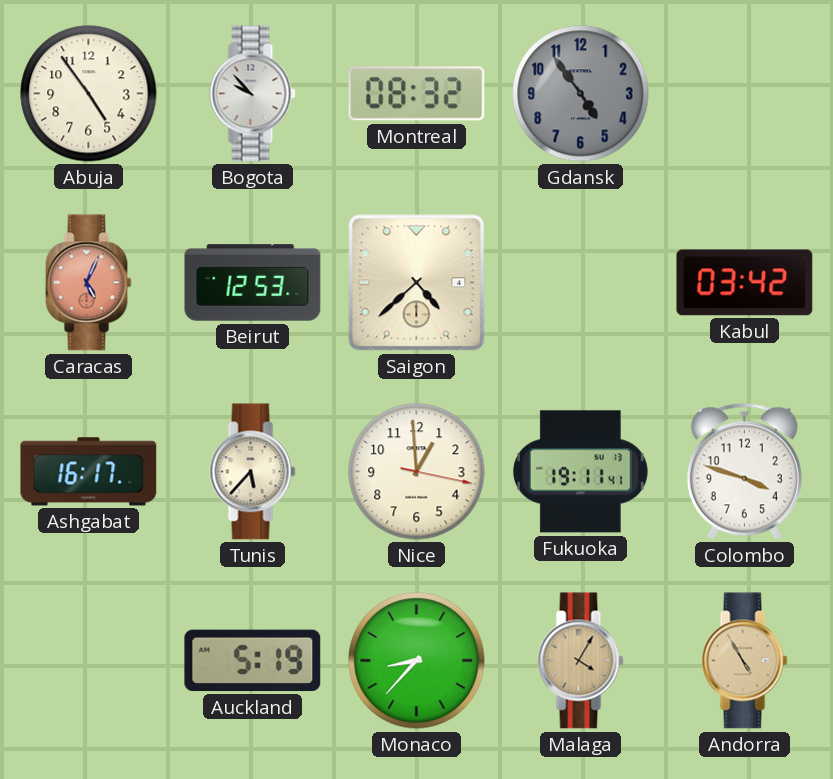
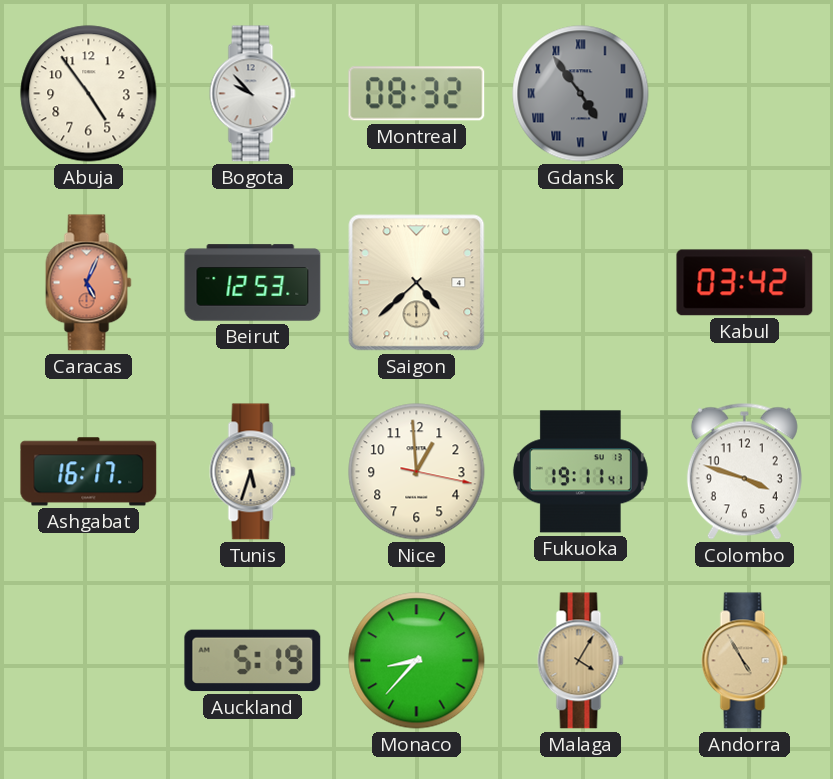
Gdansk numerals: Arabic -> Roman
Tunis: 5:37 -> 5:33
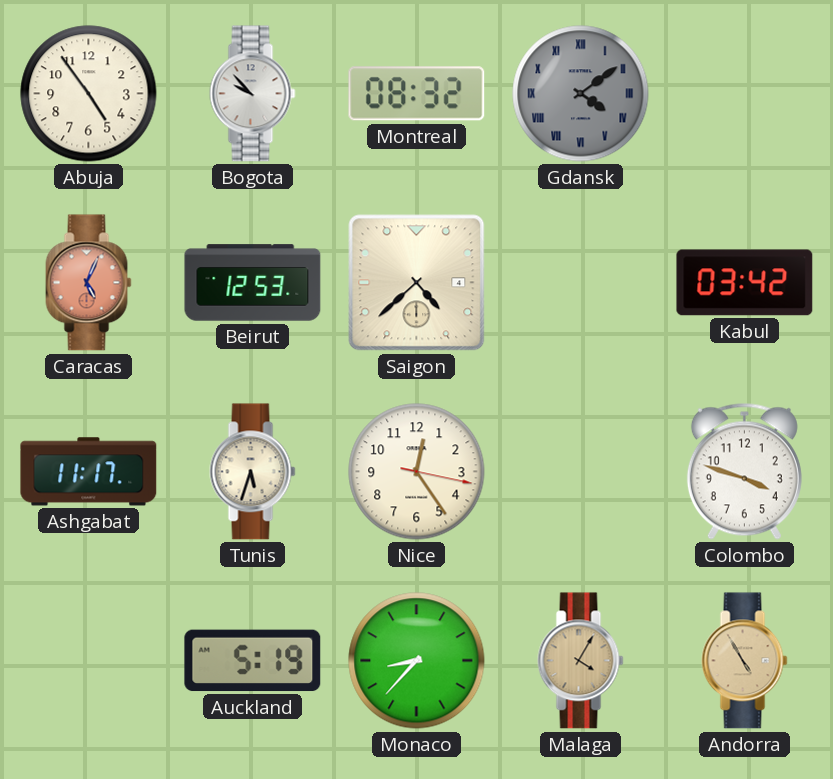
Gdansk: 4:54 -> 4:09
Ashgabat: 16:17 -> 11:17
Nice: 12:59 -> 12:24
Fukuoka: 19:11 -> none
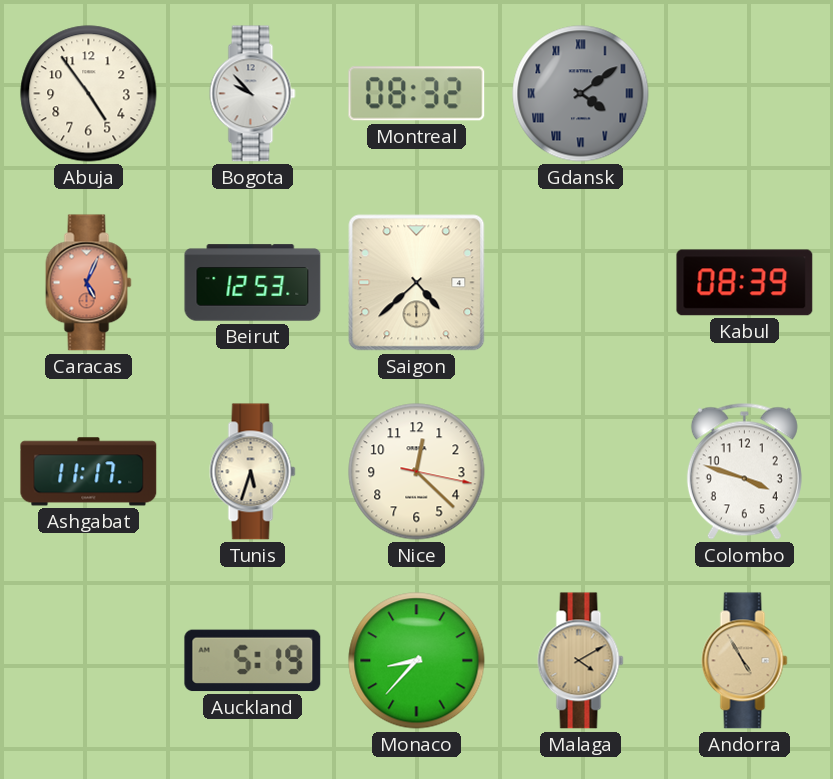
Kabul: 03:42 -> 08:39
Nice: 12:24 -> 12:22
Malaga: 4:05 -> 4:10
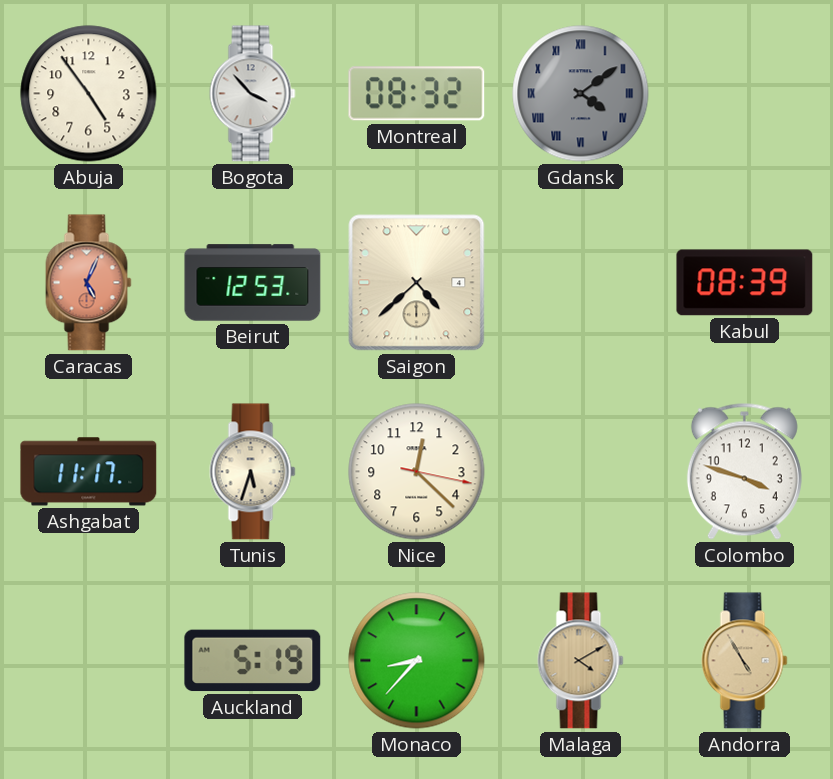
Bogota: 9:53 -> 3:53
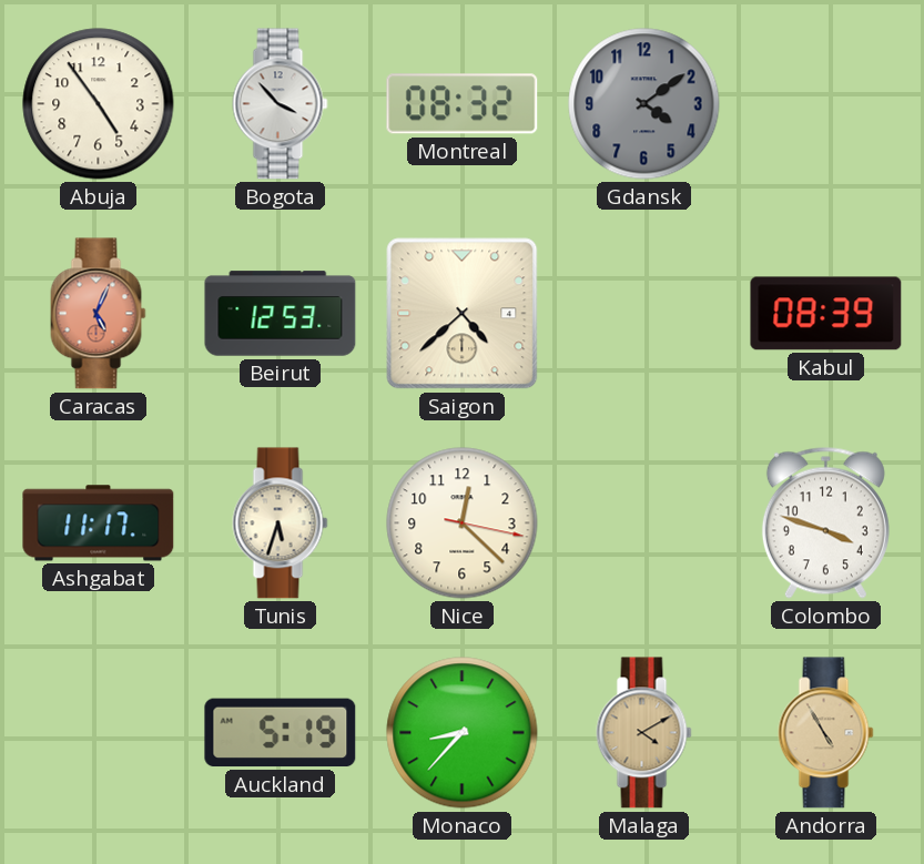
Gdansk numerals: Roman -> Arabic
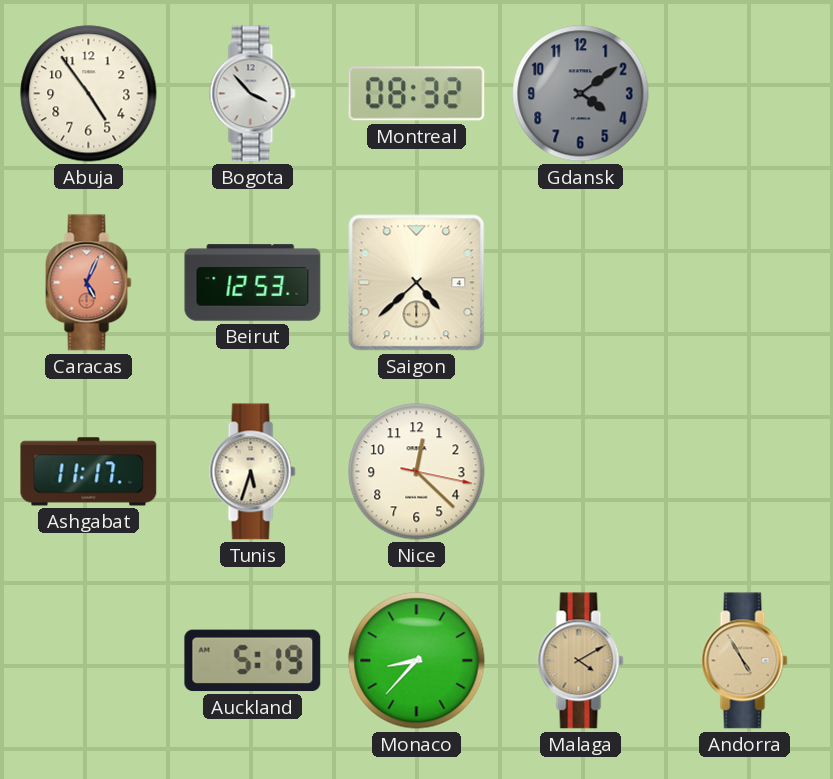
Kabul: 08:39 -> none
Colombo: 3:48 -> none
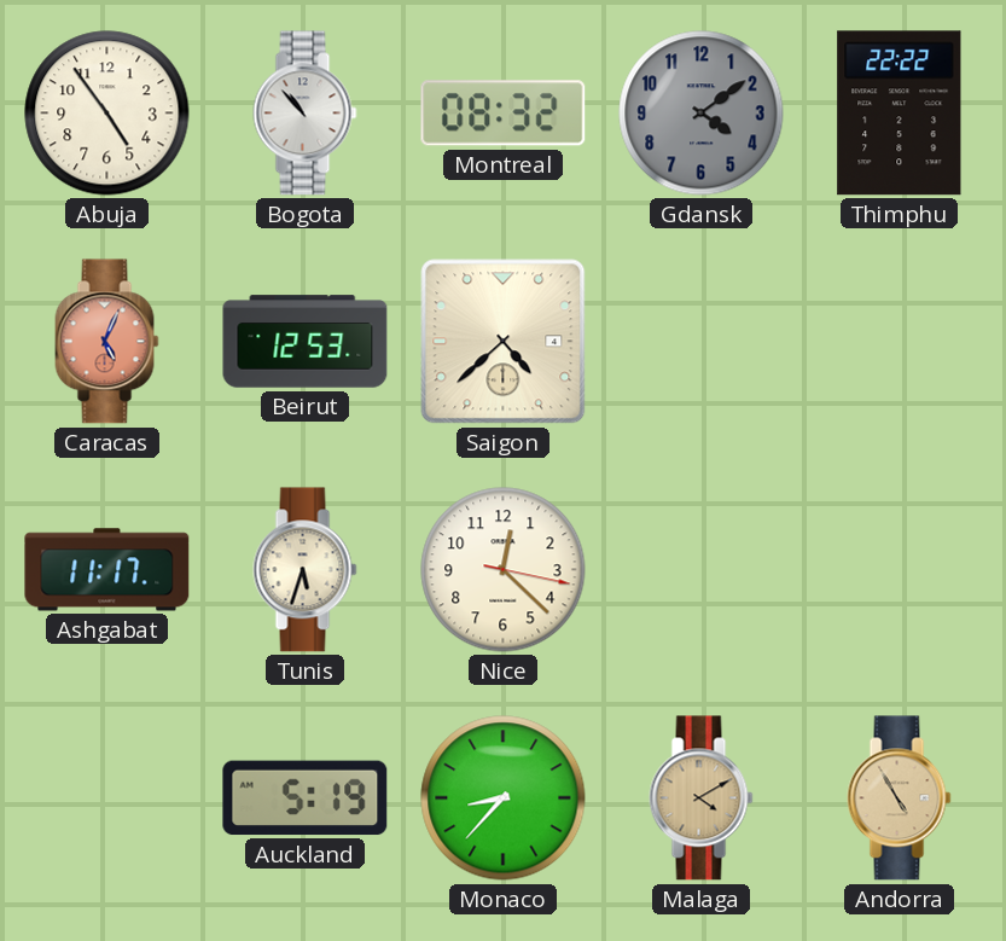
Bogota: 3:53 -> 10:53
Thimphu: none -> 22:22
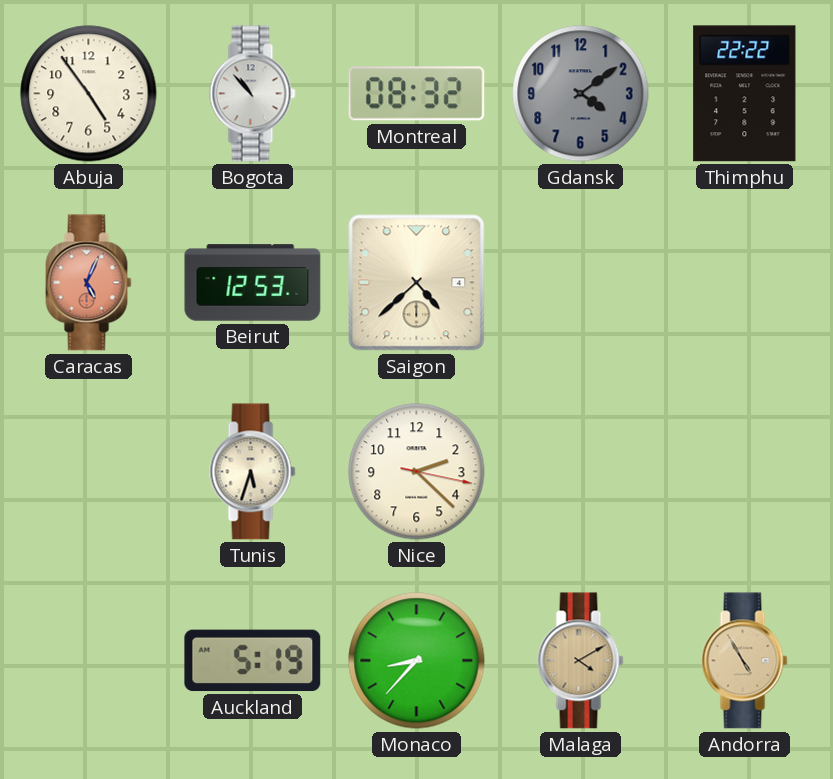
Ashgabat: 11:17 -> none
Nice: 12:22 -> 2:22
